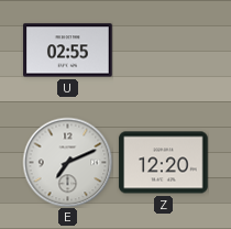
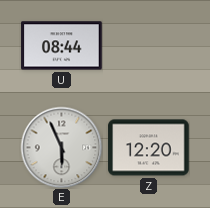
U: 02:55 -> 08:44
E: 7:11 -> 5:56
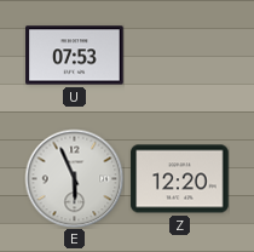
U: 08:44 -> 07:53
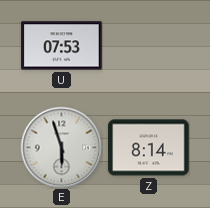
E: 5:56 -> 5:57
Z: 12:20 -> 8:14
